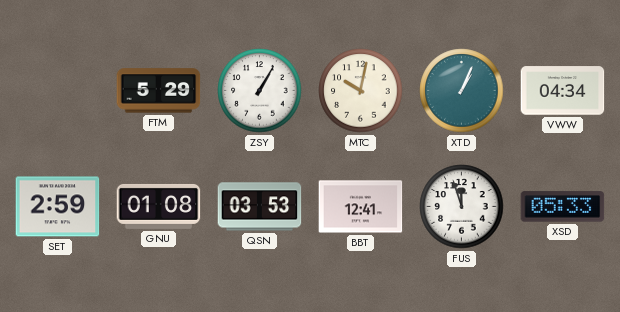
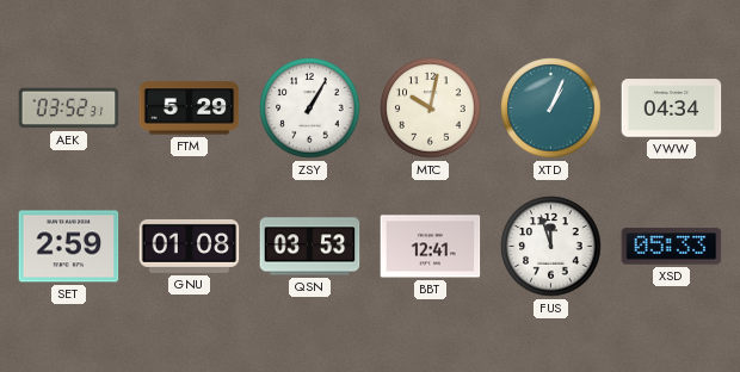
AEK: none -> 03:52
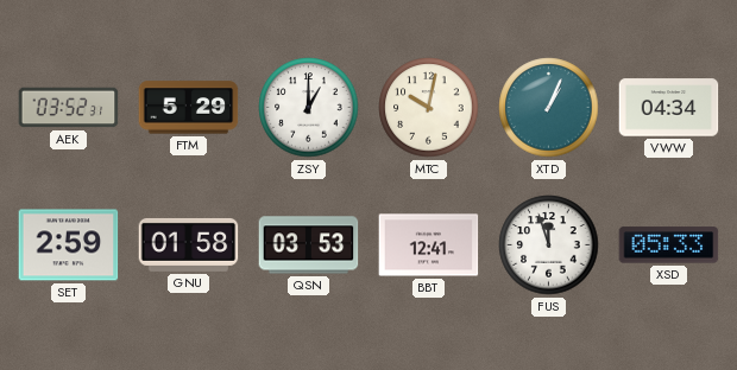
ZSY: 1:05 -> 1:00
GNU: 01:08 -> 01:58
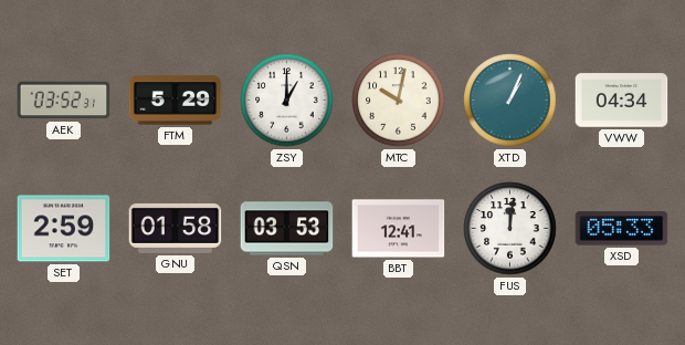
FUS: 11:57 -> 12:01
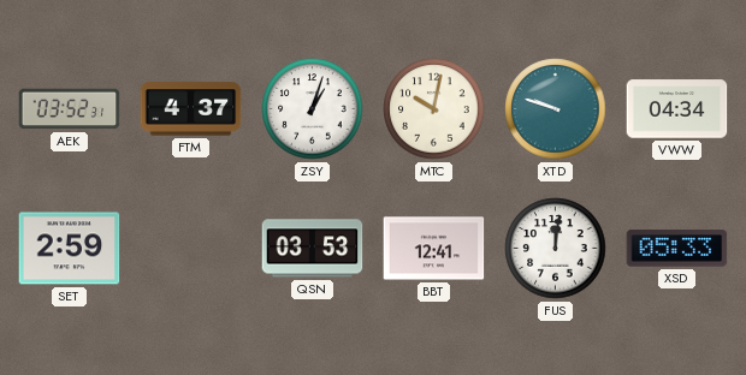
FTM: 5:29 -> 4:37
ZSY: 1:00 -> 1:03
XTD: 1:04 -> 9:48
GNU: 01:58 -> none
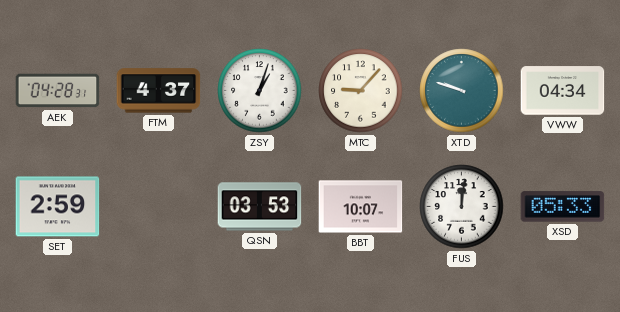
AEK: 03:52 -> 04:28
MTC: 10:02 -> 9:07
BBT: 12:41 -> 10:07
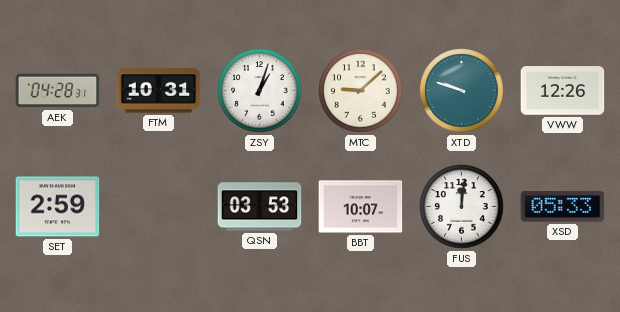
FTM: 4:37 -> 10:31
MTC: 9:07 -> 9:08
VWW: 04:34 -> 12:26
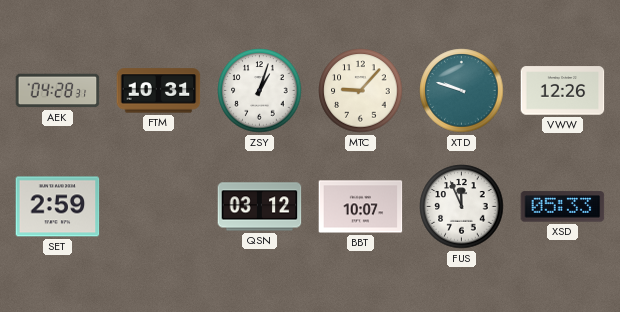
MTC: 9:08 -> 9:07
QSN: 03:53 -> 03:12
FUS: 12:01 -> 11:56
